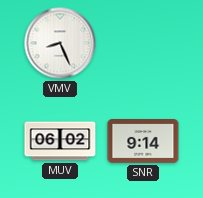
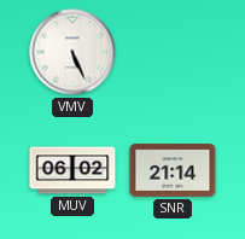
VMV: 8:26 -> 5:26
SNR: 9:14 -> 21:14
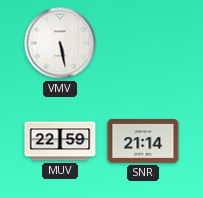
VMV: 5:26 -> 5:28
MUV: 06:02 -> 22:59
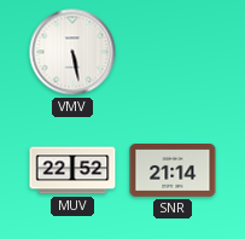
MUV: 22:59 -> 22:52
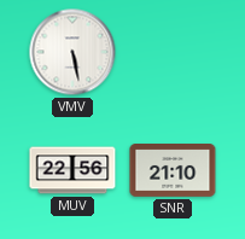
MUV: 22:52 -> 22:56
SNR: 21:14 -> 21:10
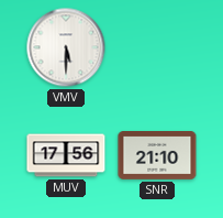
VMV: 5:28 -> 5:30
MUV: 22:56 -> 17:56
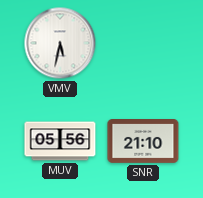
VMV: 5:30 -> 5:32
MUV: 17:56 -> 05:56
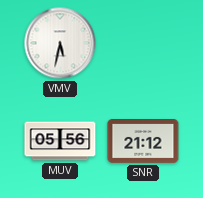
SNR: 21:10 -> 21:12
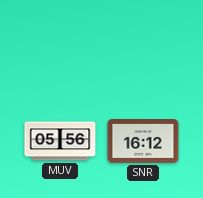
VMV: 5:32 -> none
SNR: 21:12 -> 16:12
